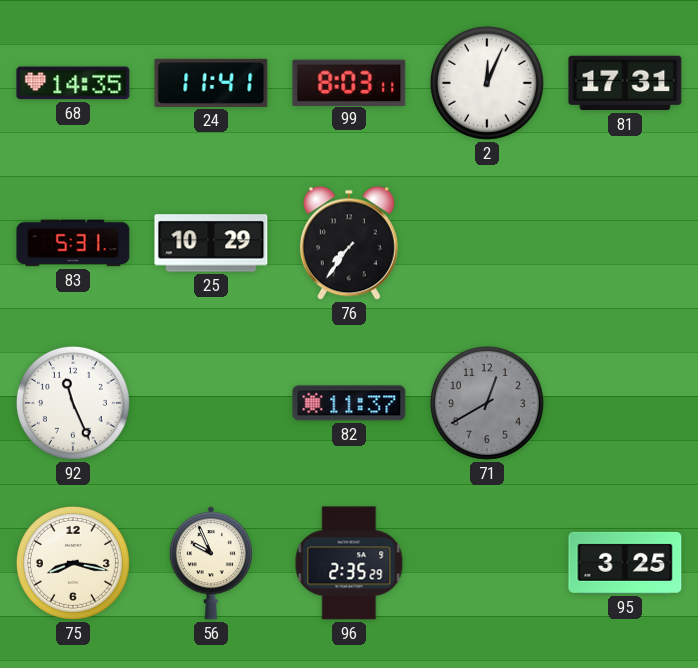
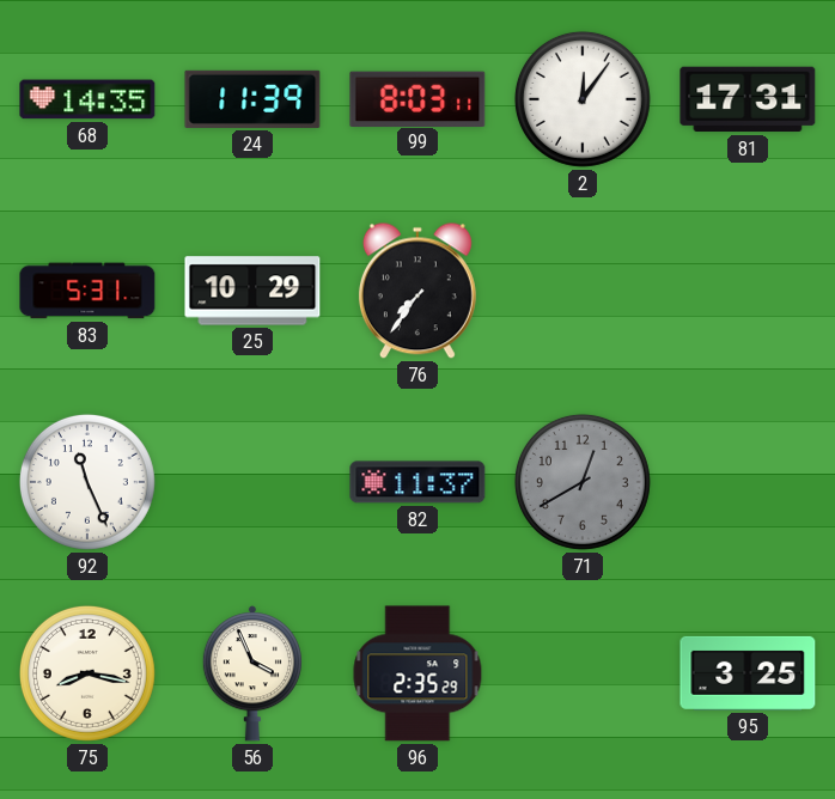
24: 11:41 -> 11:39
2: 12:04 -> 12:06
56: 9:56 -> 3:56
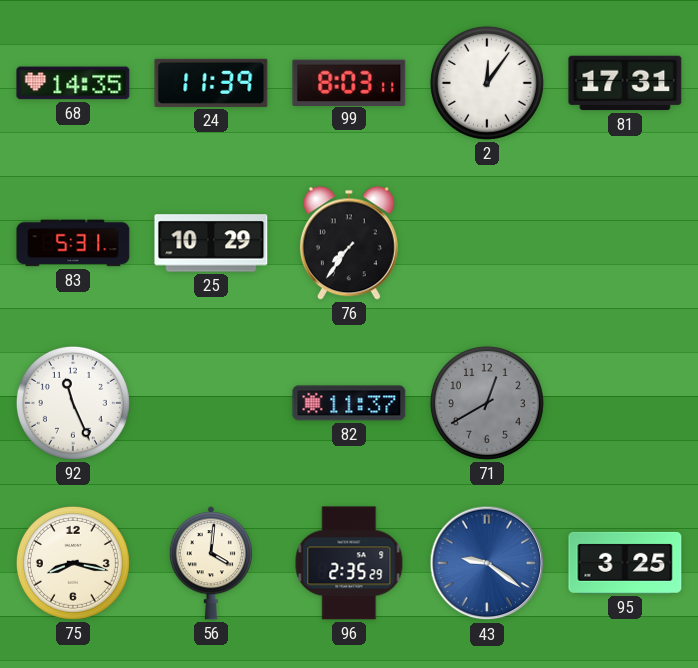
56: 3:56 -> 4:01
43: none -> 9:21
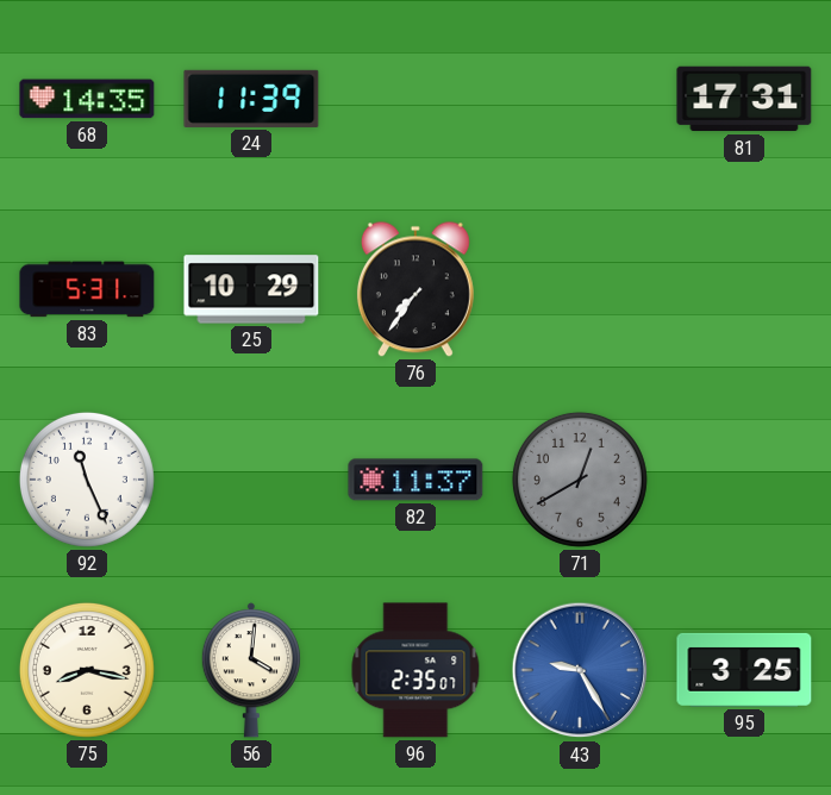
99: 8:03 -> none
2: 12:06 -> none
96: 2:35:29 -> 2:35:07
43: 9:21 -> 9:25
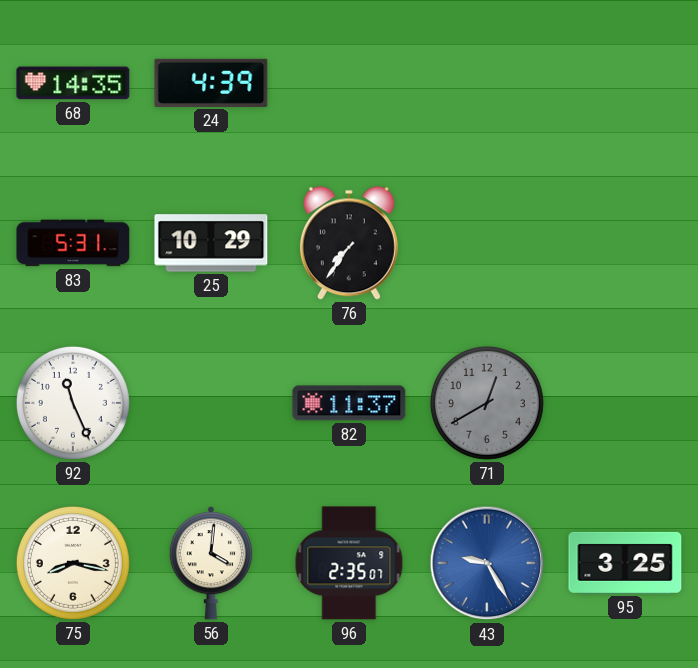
24: 11:39 -> 4:39
81: 17:31 -> none
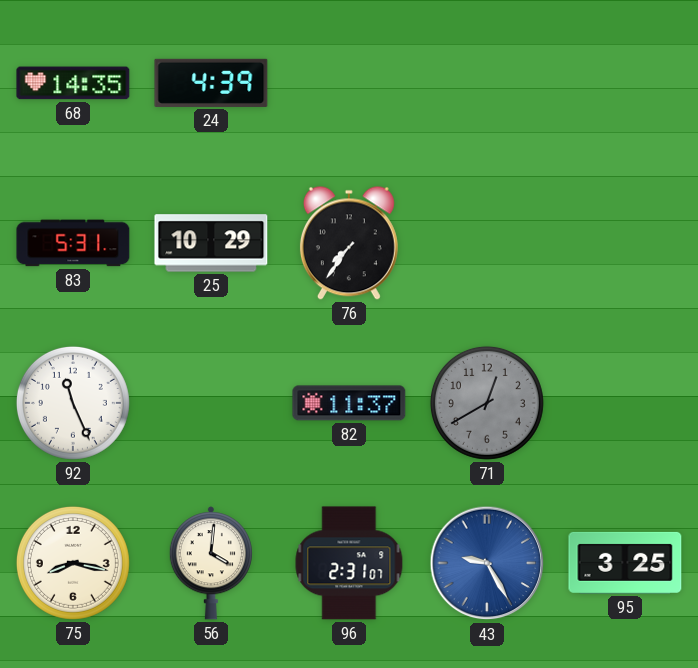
96: 2:35 -> 2:31
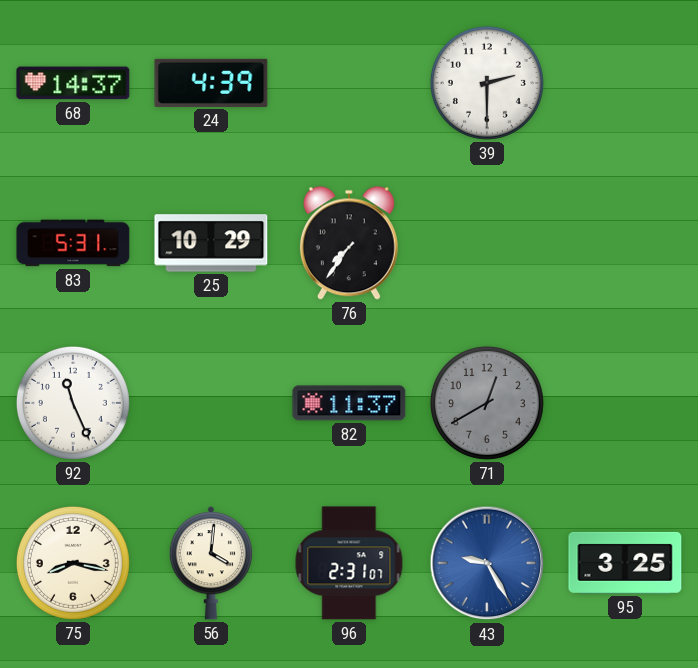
68: 14:35 -> 14:37
39: none -> 2:30
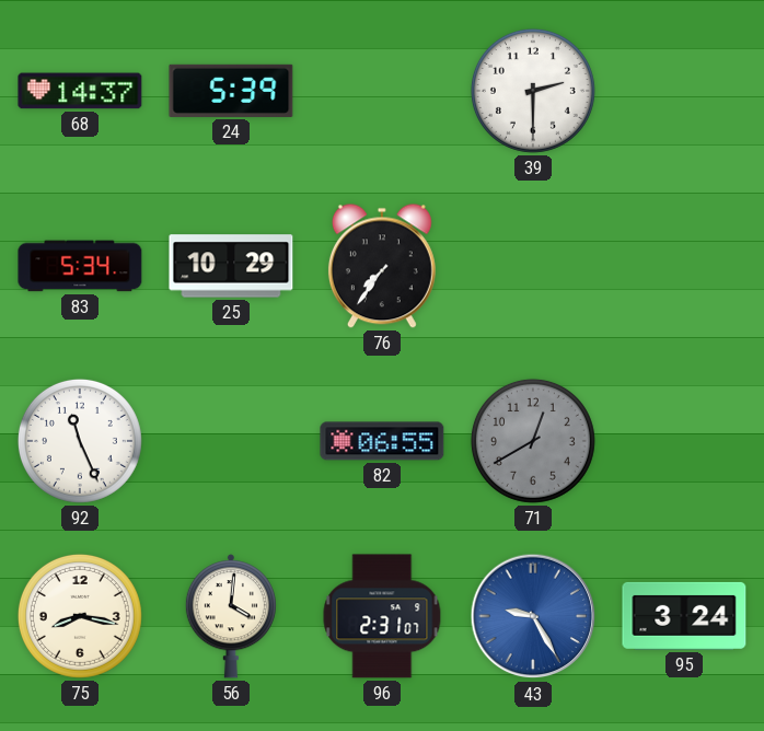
24: 4:39 -> 5:39
83: 5:31 -> 5:34
82: 11:37 -> 06:55
95: 3:25 -> 3:24
